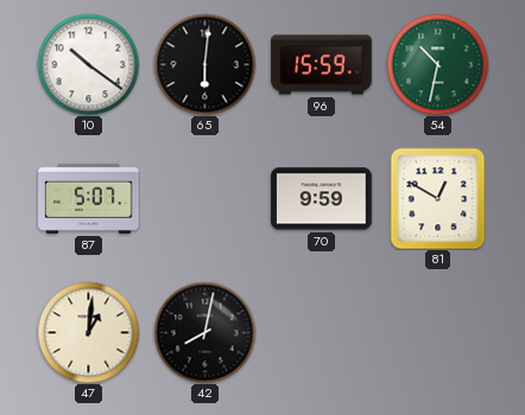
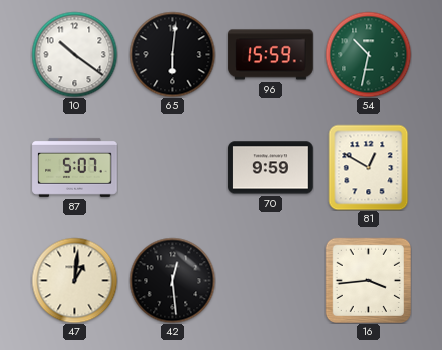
42: 8:02 -> 12:29
16: none -> 3:44
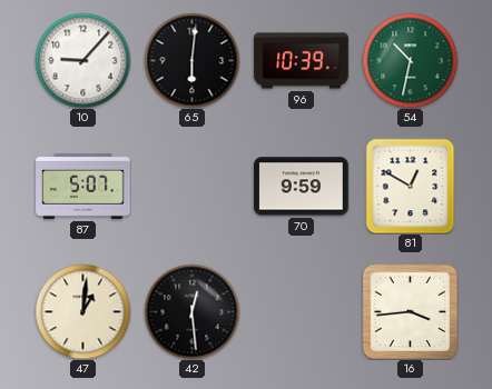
10: 10:21 -> 9:07
96: 15:59 -> 10:39
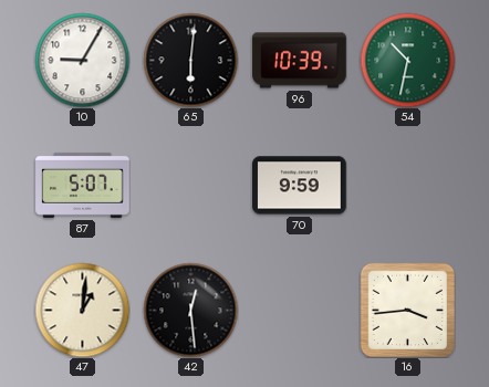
10: 9:07 -> 9:05
81: 12:50 -> none
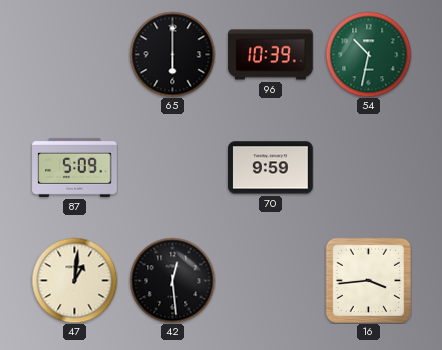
10: 9:05 -> none
65: 6:01 -> 6:00
87: 5:07 -> 5:09
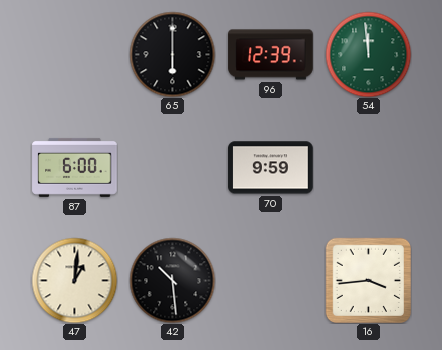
96: 10:39 -> 12:39
54: 10:32 -> 11:59
87: 5:09 -> 6:00
42: 12:29 -> 10:29
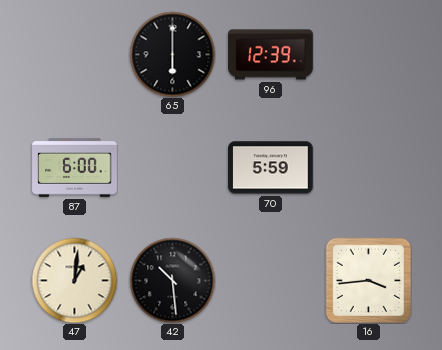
54: 11:59 -> none
70: 9:59 -> 5:59
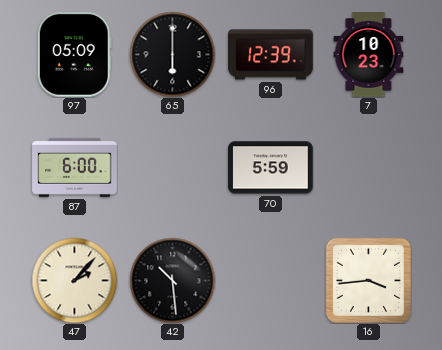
97: none -> 05:09
7: none -> 10:23
47: 1:01 -> 2:07
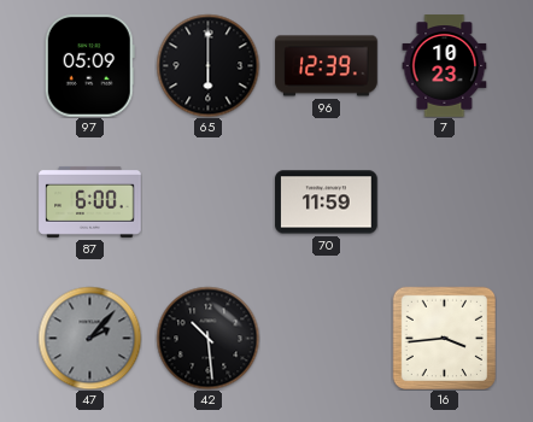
70: 5:59 -> 11:59
47 dial: cream -> grey
